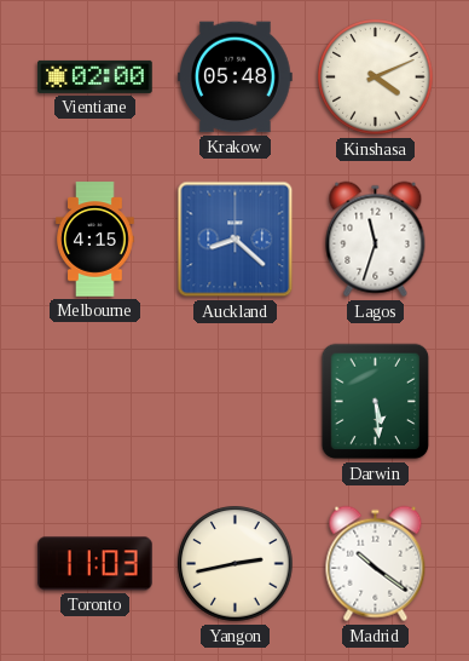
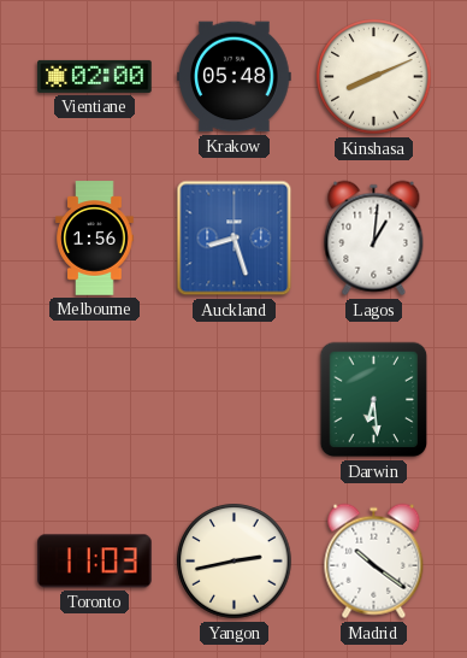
Kinshasa: 4:11 -> 8:11
Melbourne: 4:15 -> 1:56
Auckland: 8:22 -> 8:27
Lagos: 11:33 -> 1:01
Darwin: 5:29 -> 6:29
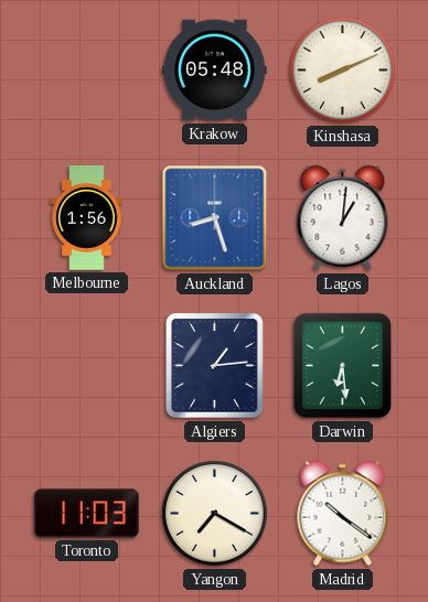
Vientiane: 02:00 -> none
Algiers: none -> 1:14
Yangon: 2:43 -> 7:20
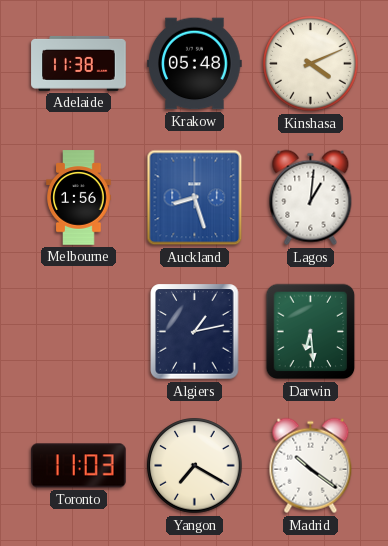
Adelaide: none -> 11:38
Kinshasa: 8:11 -> 4:11
Algiers: 1:14 -> 1:13
